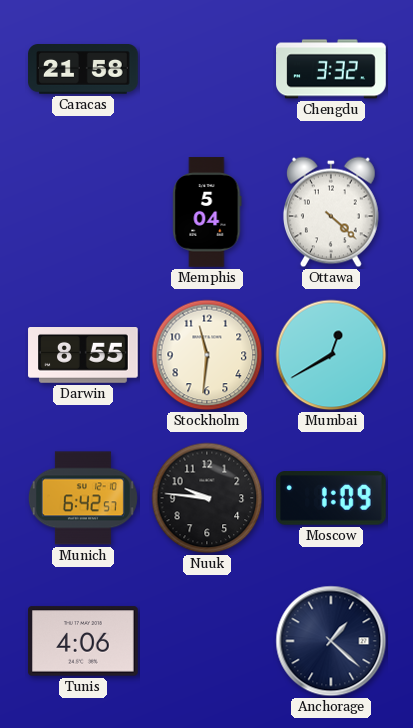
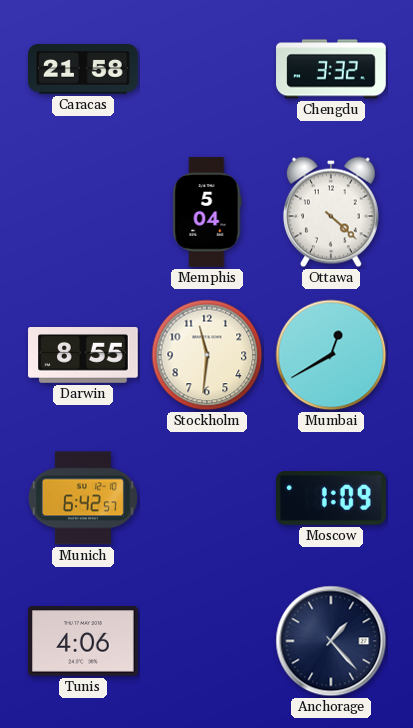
Nuuk: 9:46 -> none
Anchorage: 1:22 -> 1:23
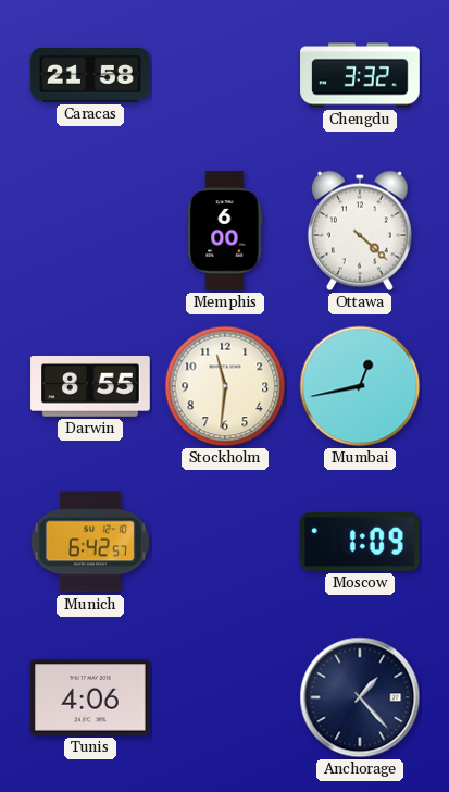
Memphis: 5:04 -> 6:00
Mumbai: 12:40 -> 12:43
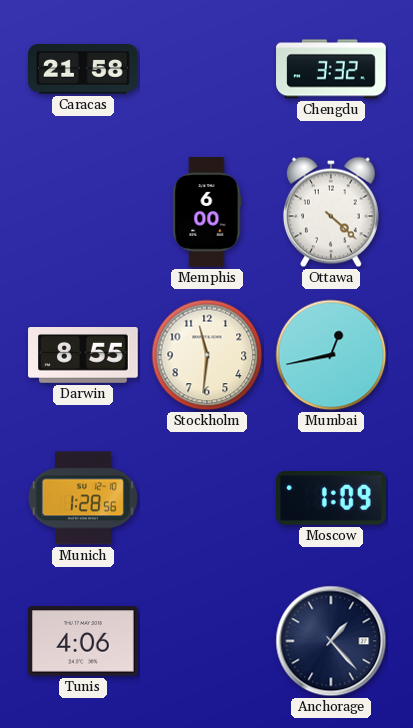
Munich: 6:42 -> 1:28
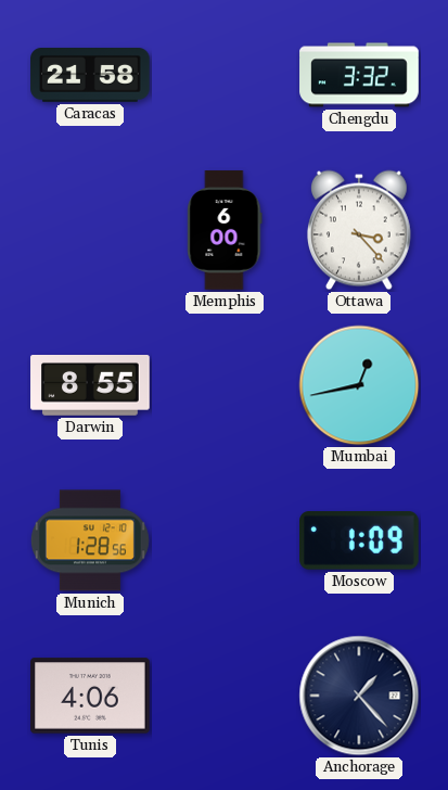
Ottawa: 4:22 -> 3:23
Stockholm: 11:31 -> none
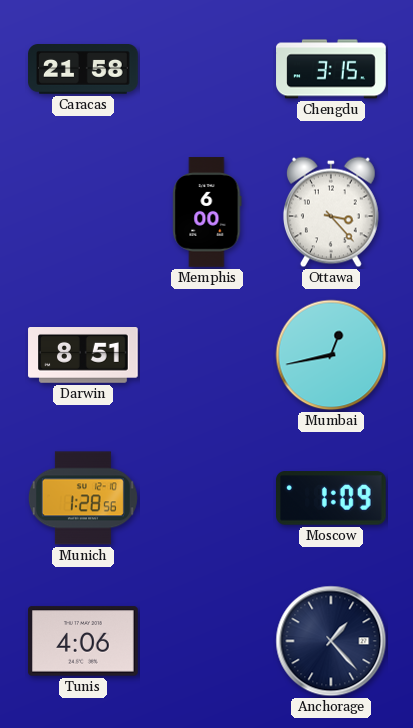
Chengdu: 3:32 -> 3:15
Darwin: 8:55 -> 8:51
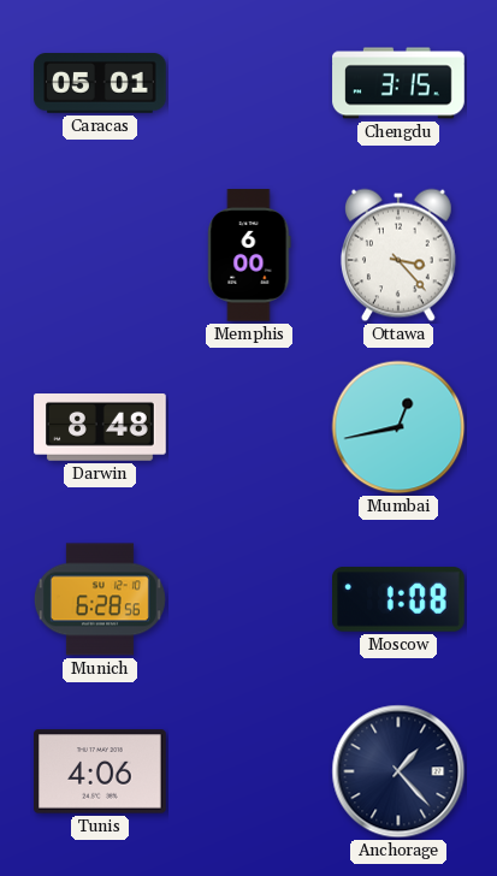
Caracas: 21:58 -> 05:01
Darwin: 8:51 -> 8:48
Munich: 1:28 -> 6:28
Moscow: 1:09 -> 1:08
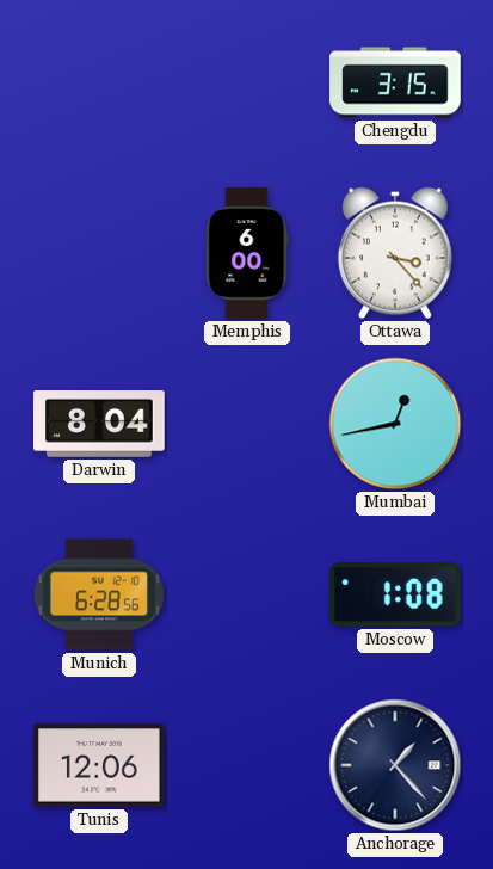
Caracas: 05:01 -> none
Darwin: 8:48 -> 8:04
Tunis: 4:06 -> 12:06
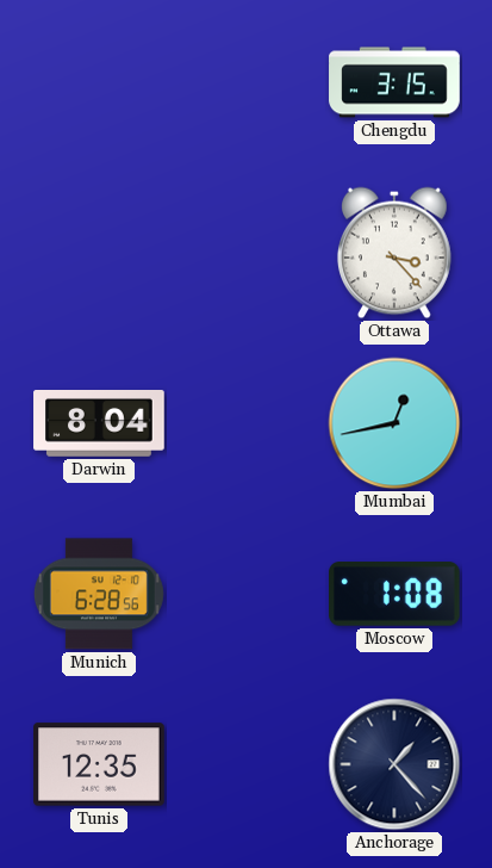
Memphis: 6:00 -> none
Tunis: 12:06 -> 12:35
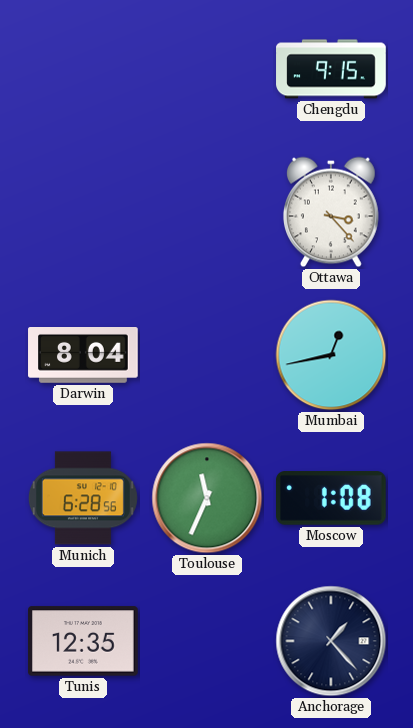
Chengdu: 3:15 -> 9:15
Toulouse: none -> 11:34
